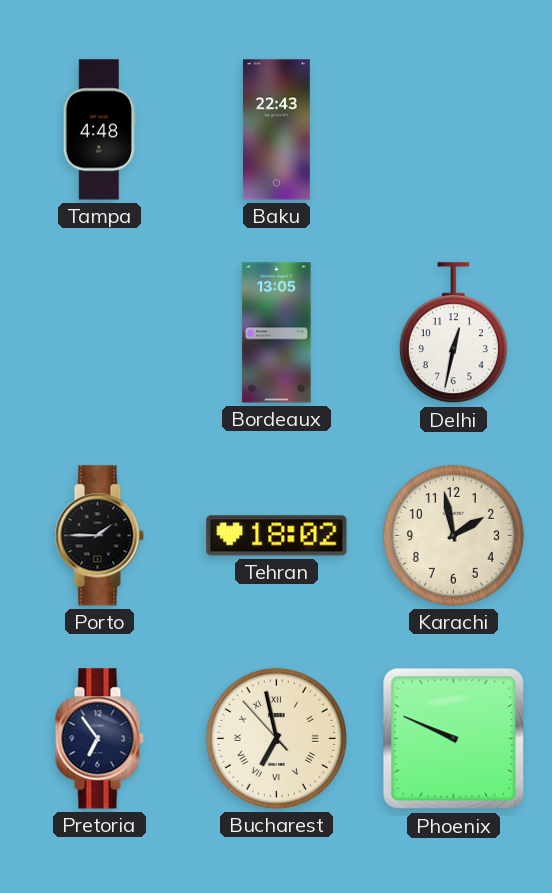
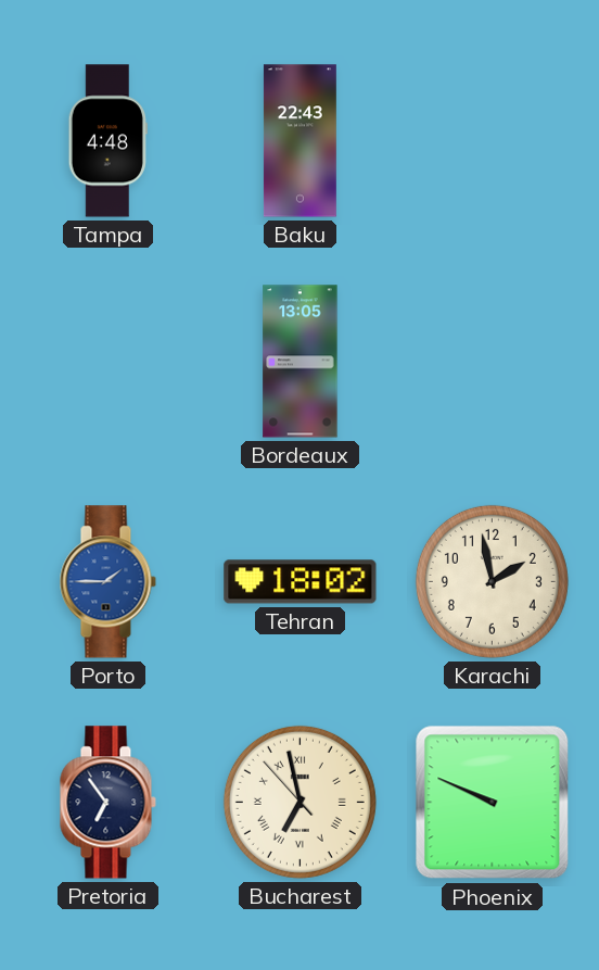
Delhi: 12:32 -> none
Porto dial: black -> blue
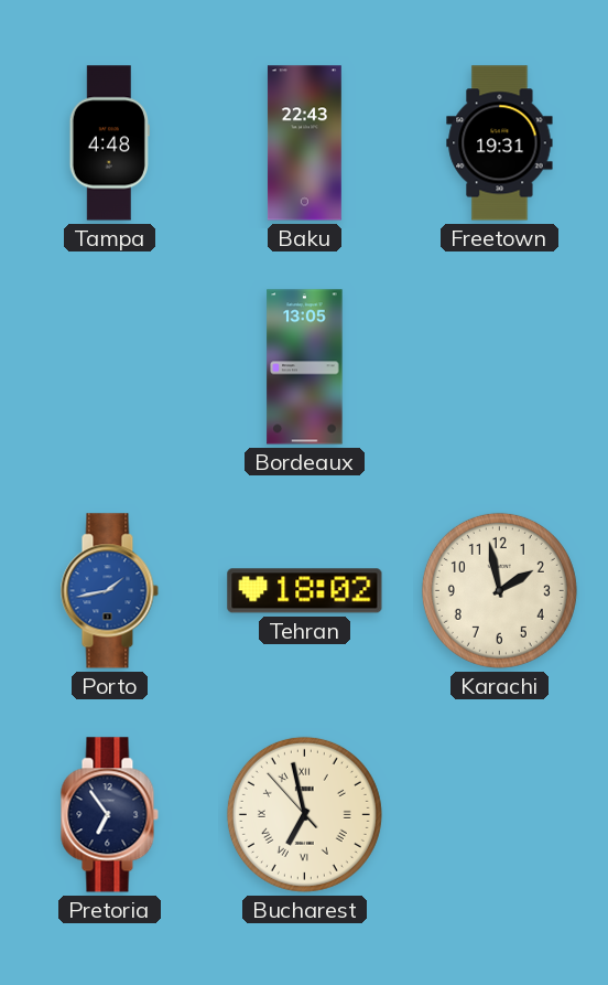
Freetown: none -> 19:31
Porto: 1:45 -> 1:43
Phoenix: 9:49 -> none
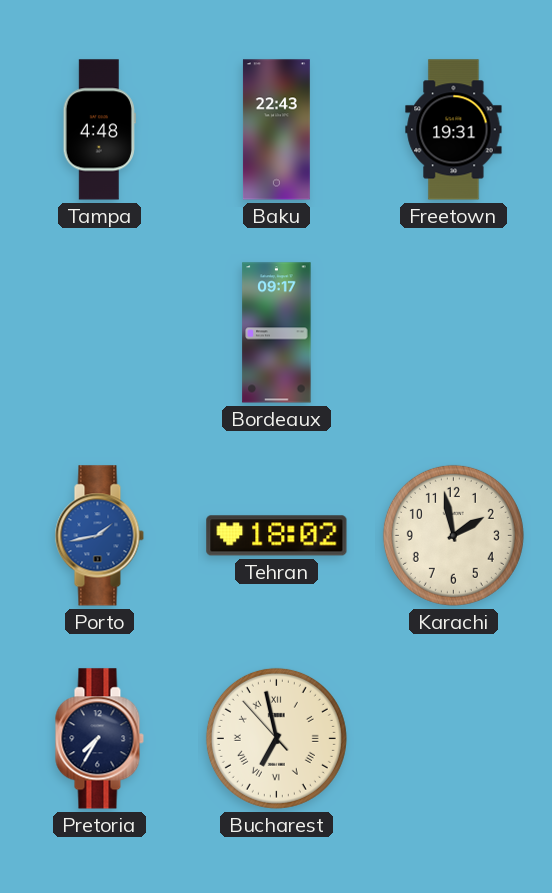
Bordeaux: 13:05 -> 09:17
Pretoria: 6:54 -> 7:35
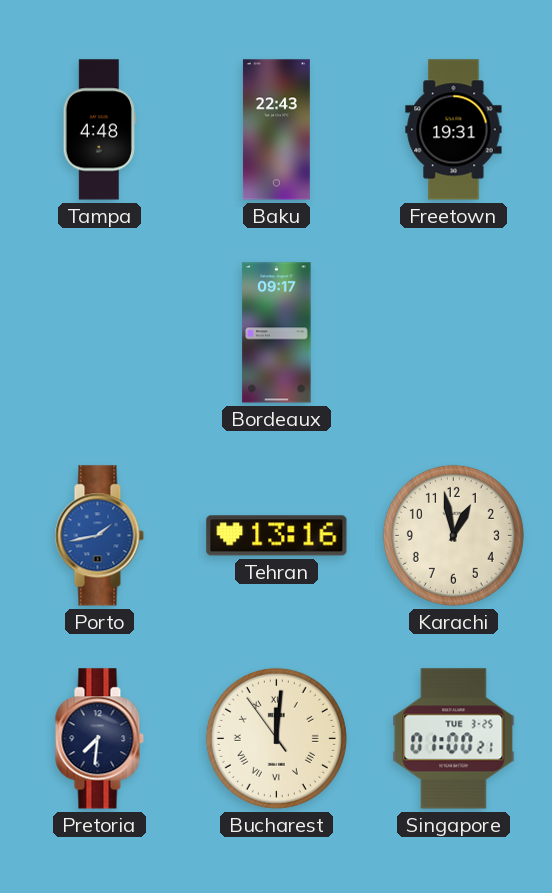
Tehran: 18:02 -> 13:16
Karachi: 1:58 -> 12:58
Pretoria: 7:35 -> 7:31
Bucharest: 6:57 -> 12:00
Singapore: none -> 01:00
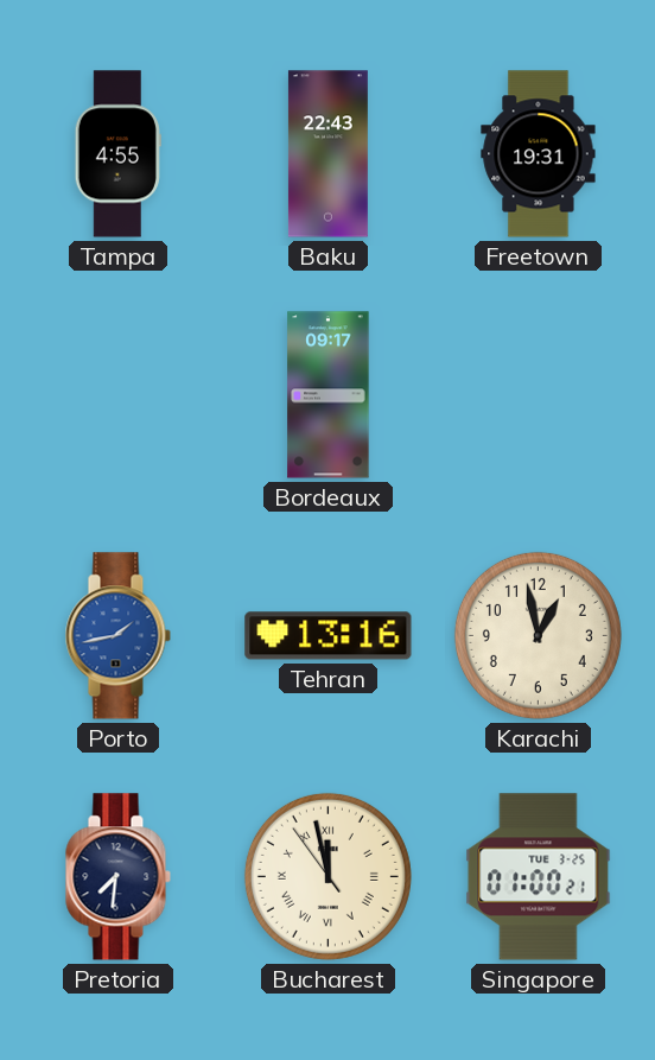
Tampa: 4:48 -> 4:55
Bucharest: 12:00 -> 11:57
